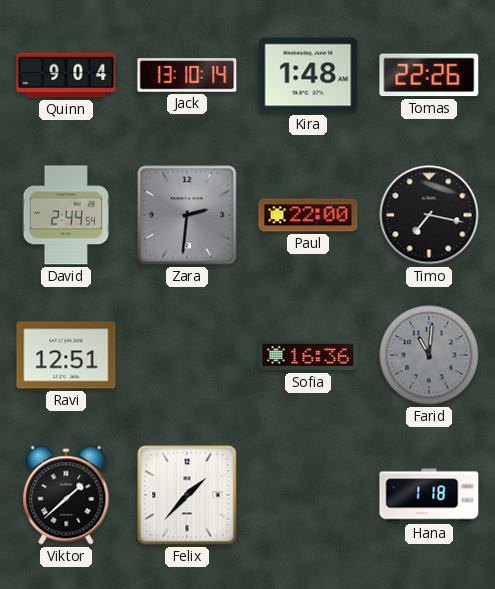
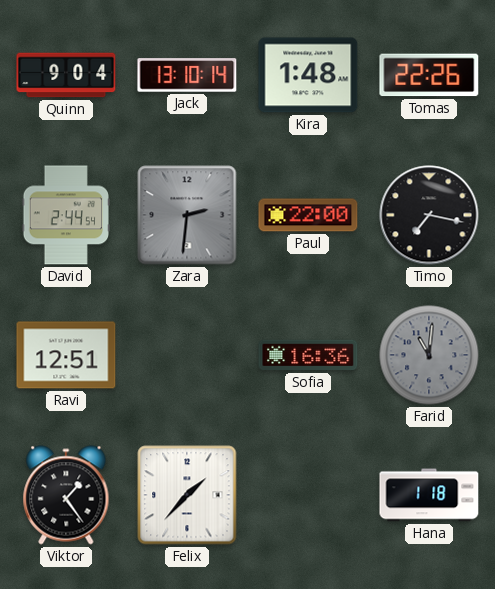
Viktor: 1:38 -> 1:24
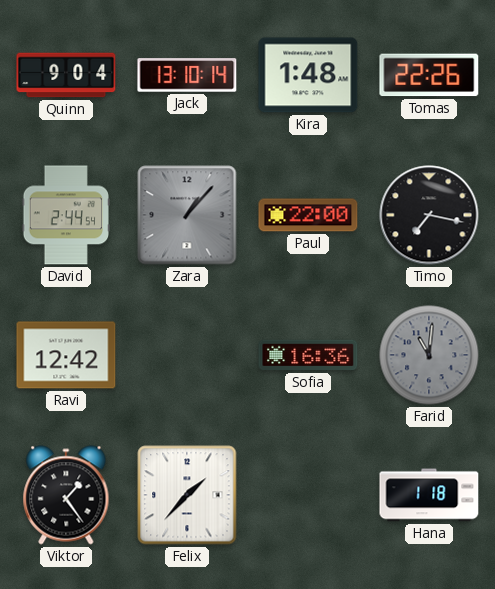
Zara: 2:31 -> 1:07
Ravi: 12:51 -> 12:42
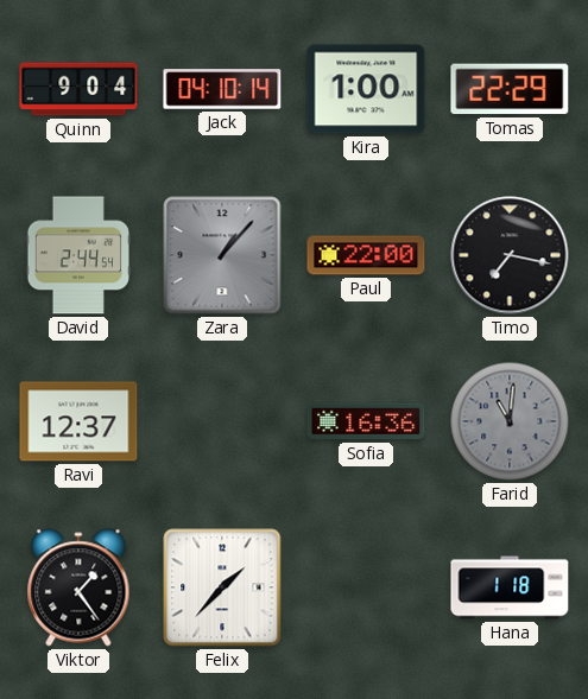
Jack: 13:10 -> 04:10
Kira: 1:48 -> 1:00
Tomas: 22:26 -> 22:29
Ravi: 12:42 -> 12:37
